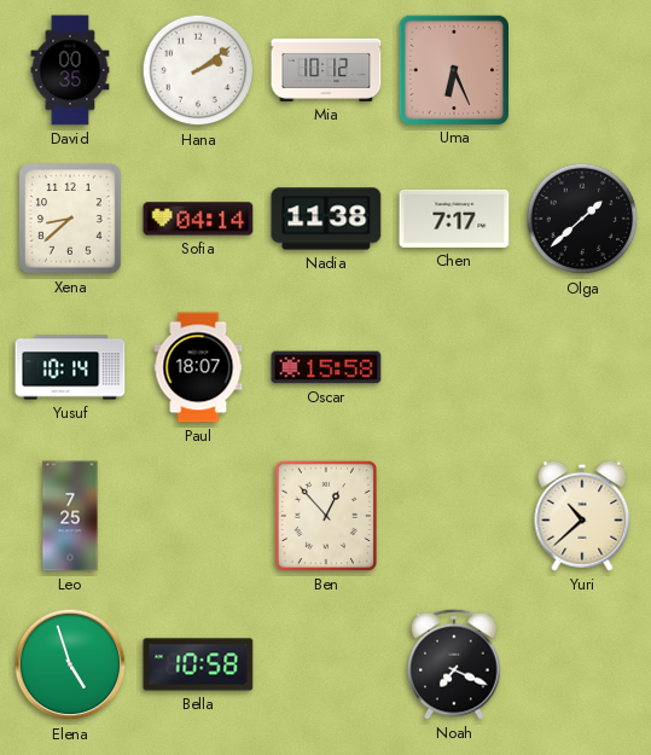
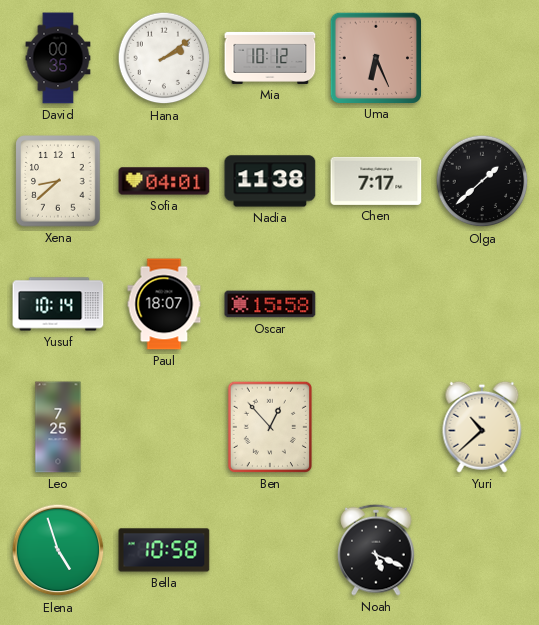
Sofia: 04:14 -> 04:01
Noah: 7:19 -> 5:19
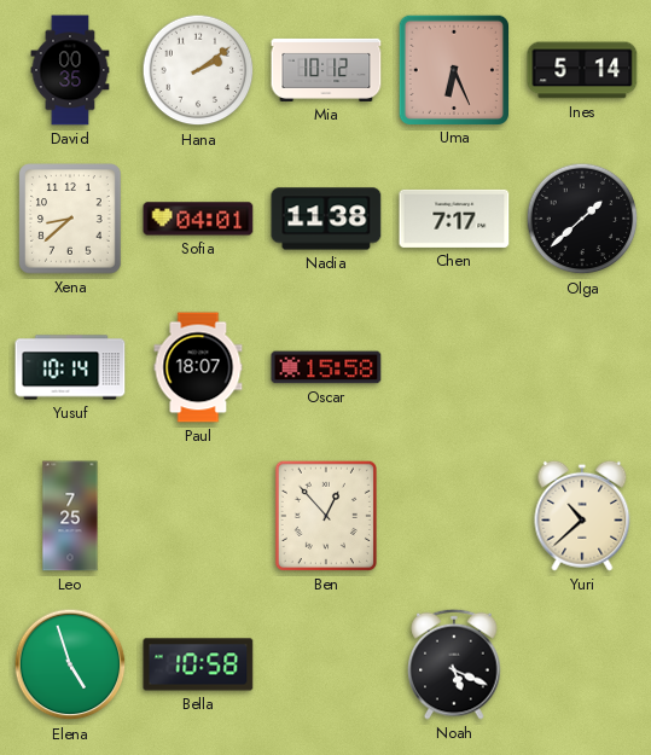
Ines: none -> 5:14
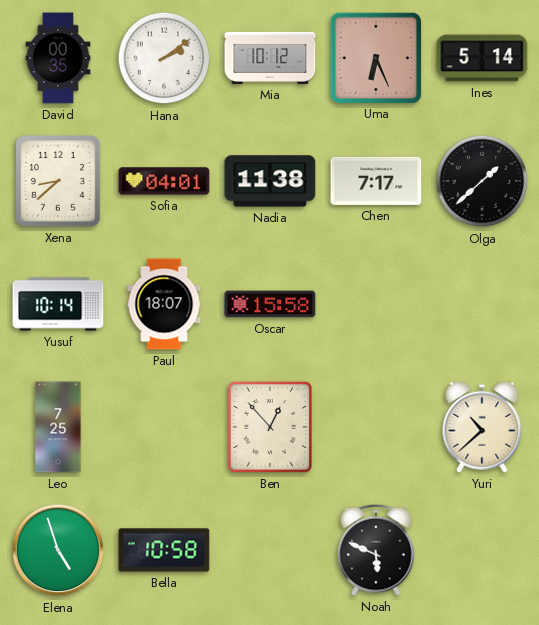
Noah: 5:19 -> 5:49
